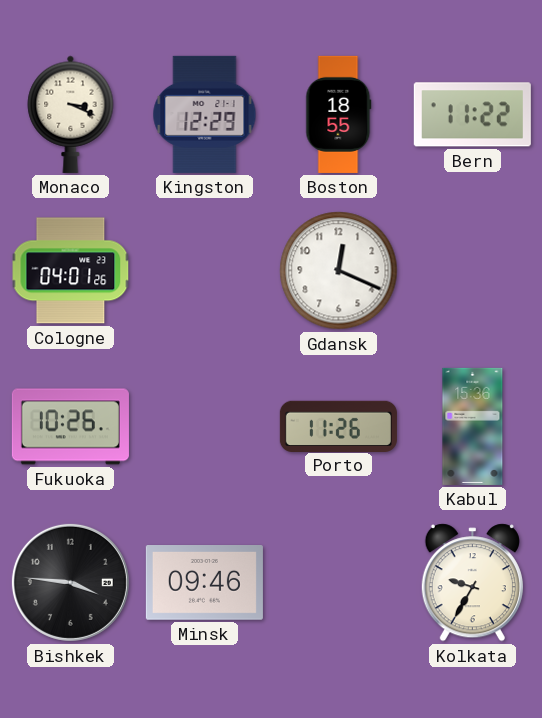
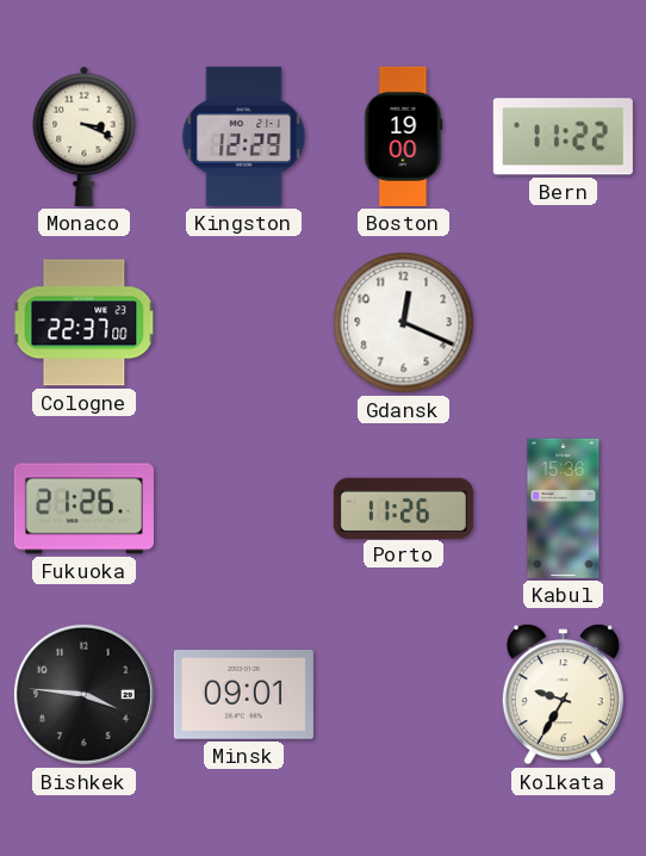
Boston: 18:55 -> 19:00
Cologne: 04:01 -> 22:37
Fukuoka: 10:26 -> 21:26
Minsk: 09:46 -> 09:01
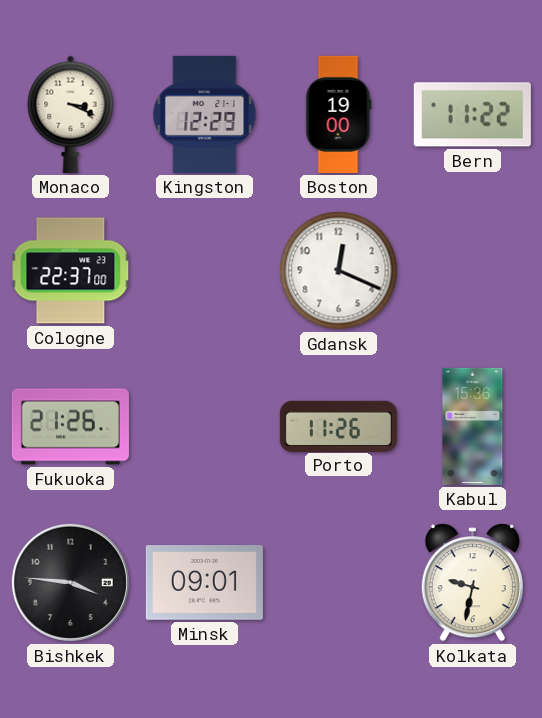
Kolkata: 9:35 -> 9:32
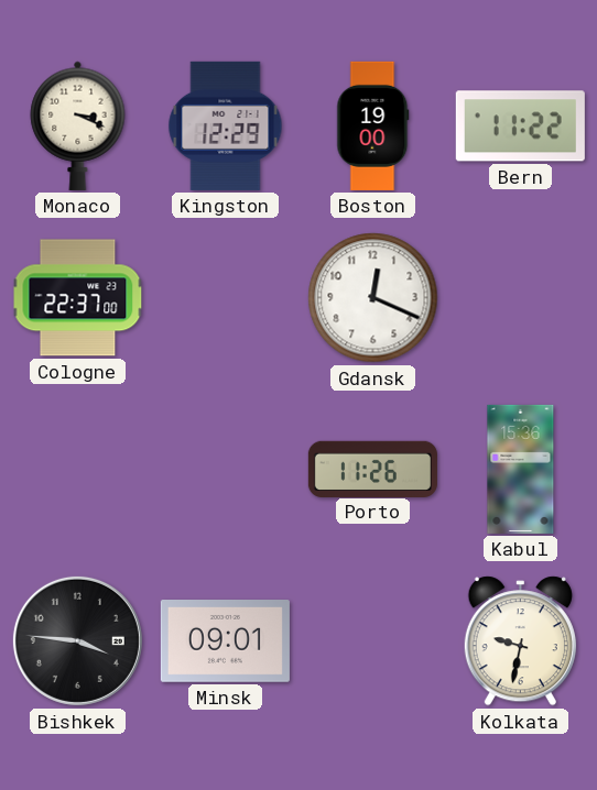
Fukuoka: 21:26 -> none
